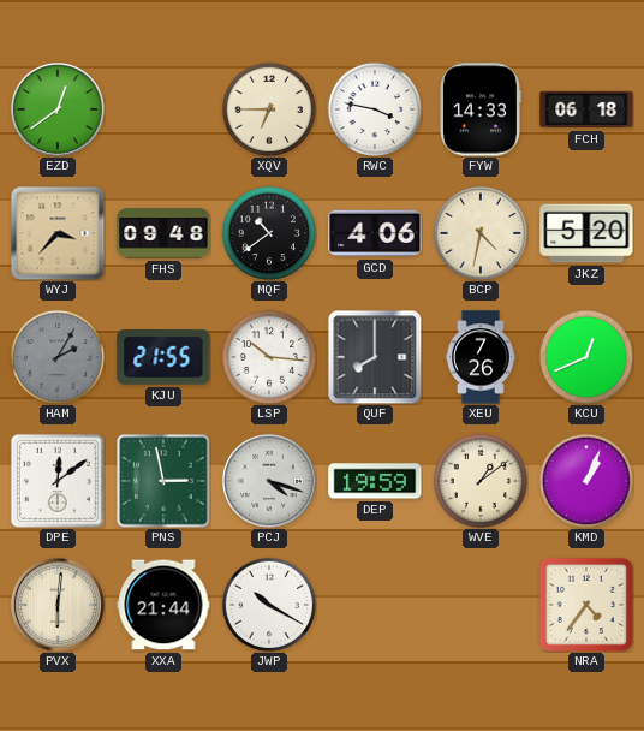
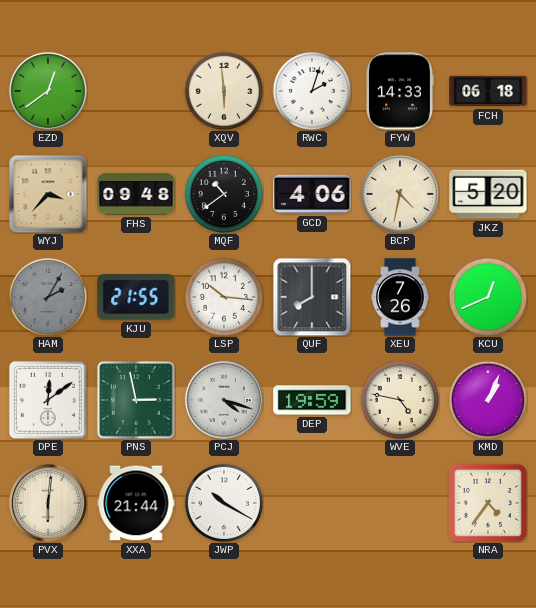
XQV: 6:45 -> 5:59
RWC: 3:47 -> 2:03
WVE: 1:09 -> 4:47
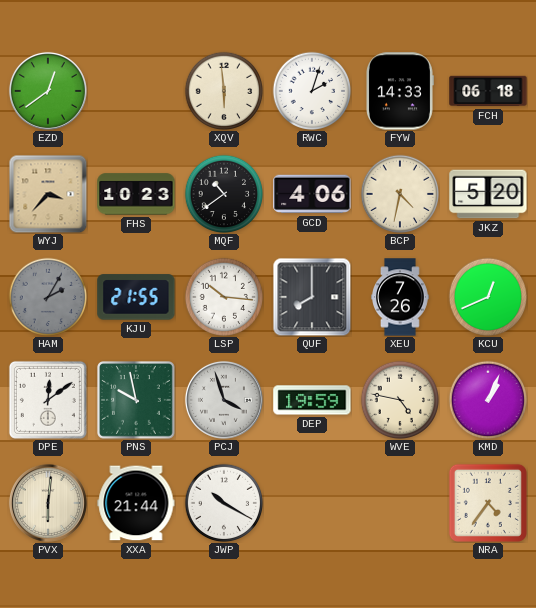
FHS: 09:48 -> 10:23
PNS: 2:58 -> 9:58
PCJ: 4:18 -> 3:57
